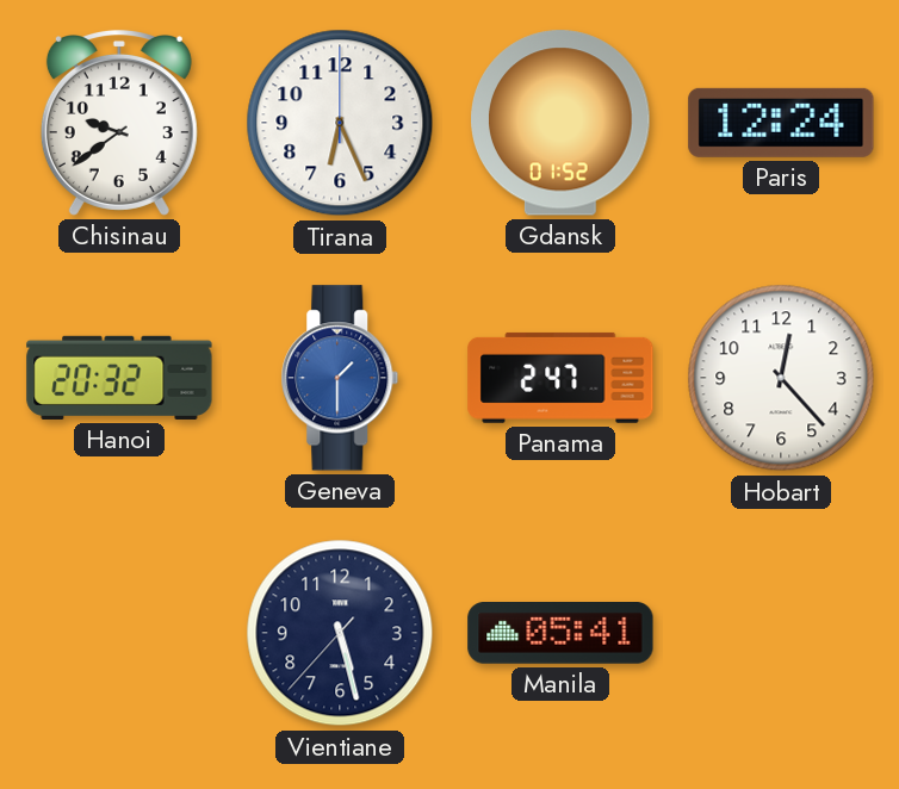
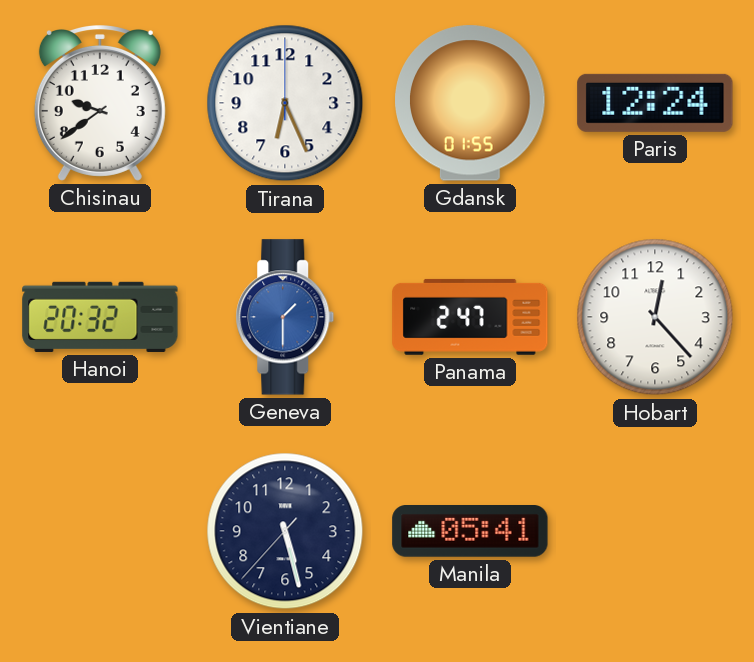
Gdansk: 01:52 -> 01:55
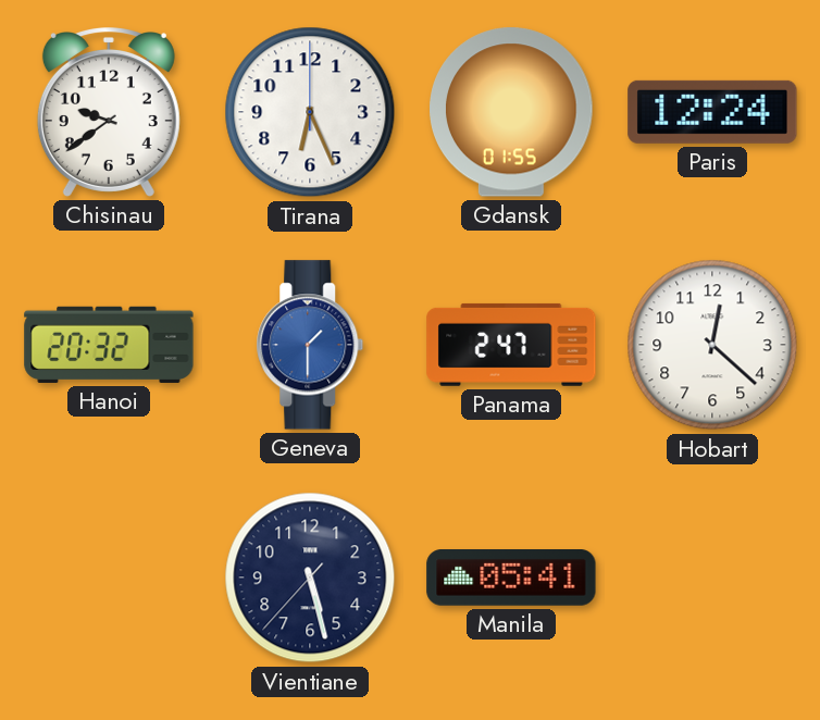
Hobart: 12:23 -> 12:22
